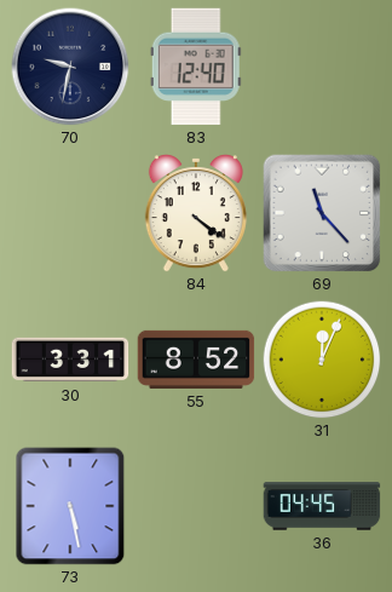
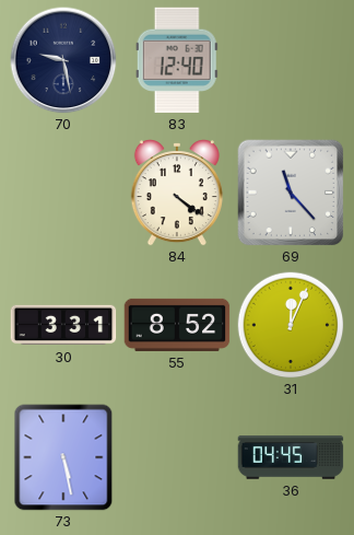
70: 9:32 -> 9:28
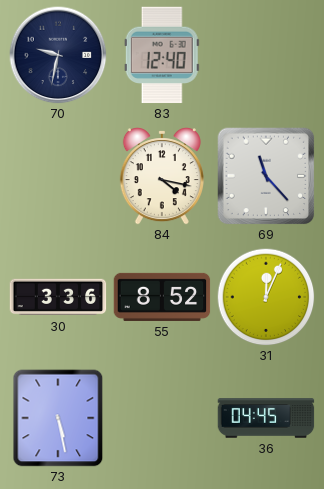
70: 9:28 -> 9:32
84: 4:21 -> 4:17
30: 3:31 -> 3:36
